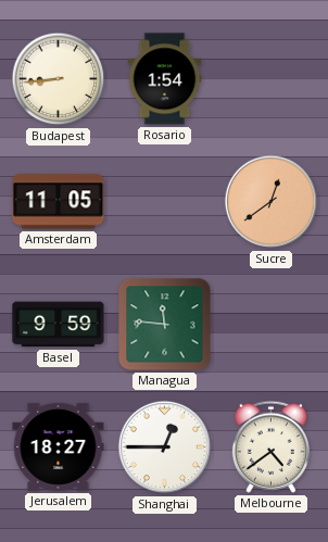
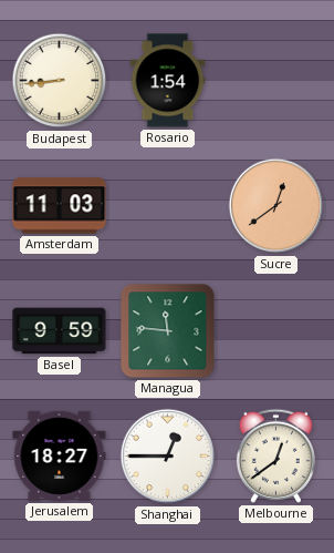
Amsterdam: 11:05 -> 11:03
Melbourne: 4:39 -> 12:39
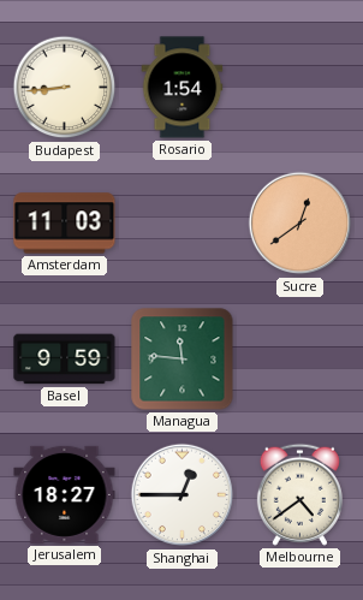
Melbourne: 12:39 -> 4:39
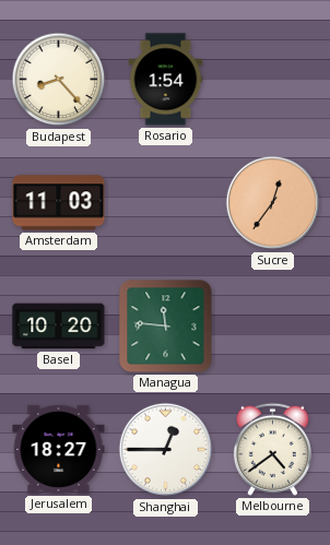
Budapest: 8:44 -> 8:23
Sucre: 12:39 -> 12:36
Basel: 9:59 -> 10:20
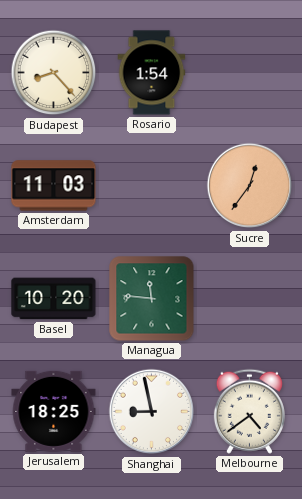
Jerusalem: 18:27 -> 18:25
Shanghai: 12:45 -> 8:58
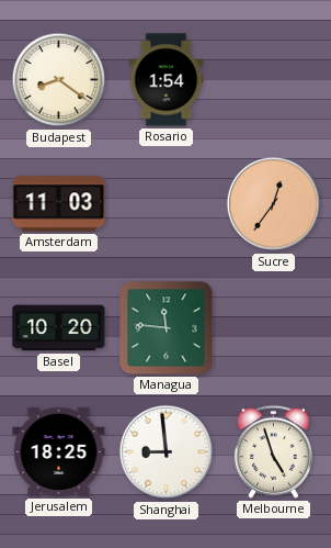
Budapest: 8:23 -> 8:21
Shanghai: 8:58 -> 8:59
Melbourne: 4:39 -> 4:57
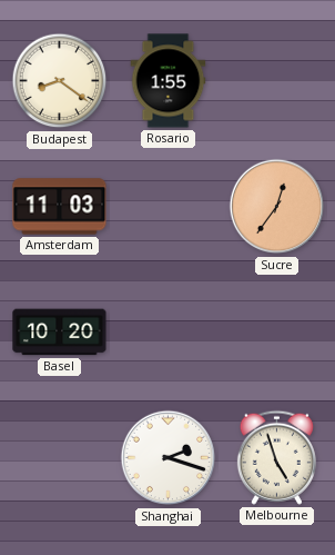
Rosario: 1:54 -> 1:55
Managua: 11:46 -> none
Jerusalem: 18:25 -> none
Shanghai: 8:59 -> 2:18
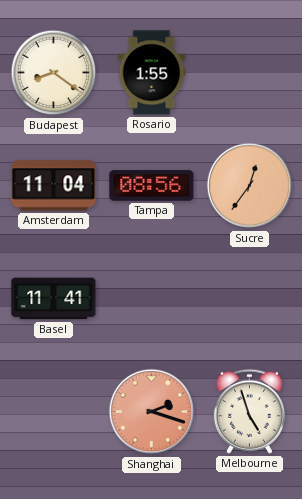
Amsterdam: 11:03 -> 11:04
Tampa: none -> 08:56
Basel: 10:20 -> 11:41
Shanghai dial: white -> salmon
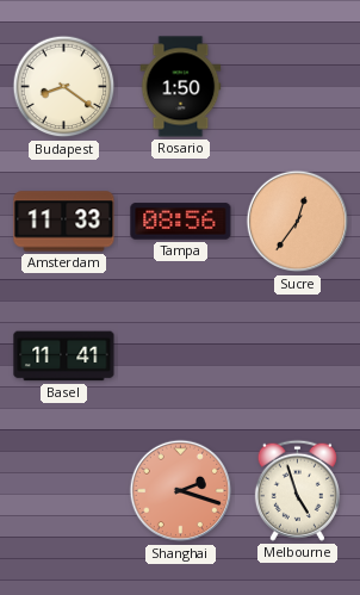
Rosario: 1:55 -> 1:50
Amsterdam: 11:04 -> 11:33
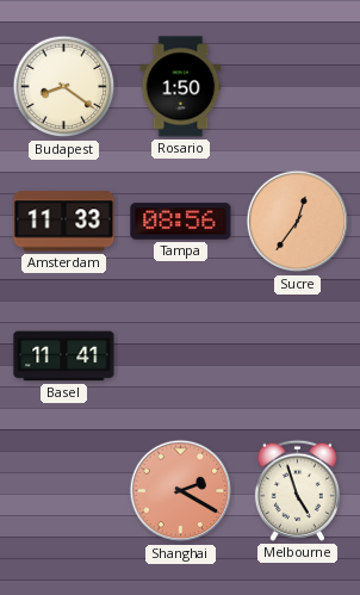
Shanghai: 2:18 -> 2:20
